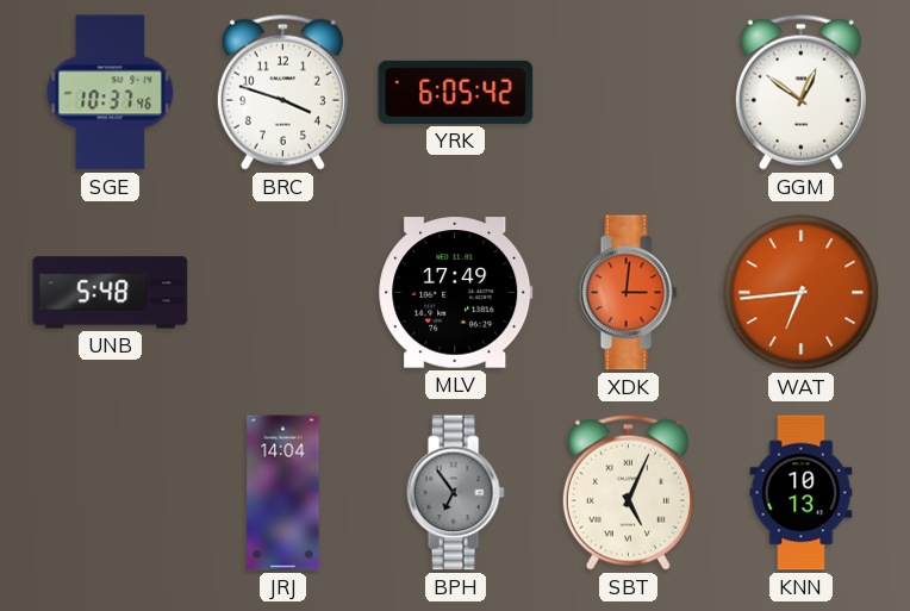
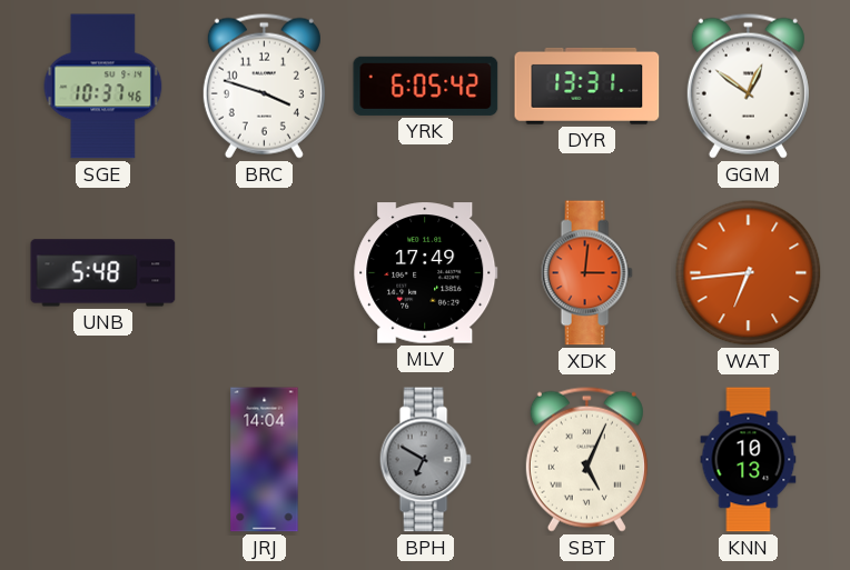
DYR: none -> 13:31
BPH: 6:54 -> 6:50
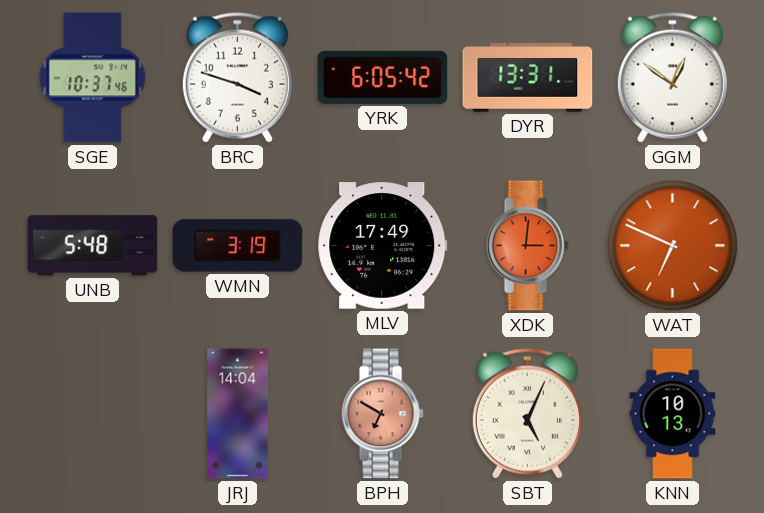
WMN: none -> 3:19
WAT: 6:44 -> 6:49
BPH dial: grey -> salmon
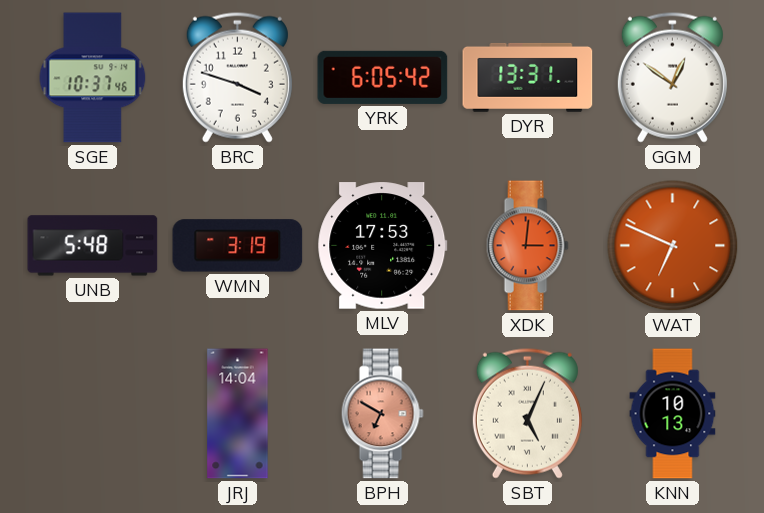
MLV: 17:49 -> 17:53
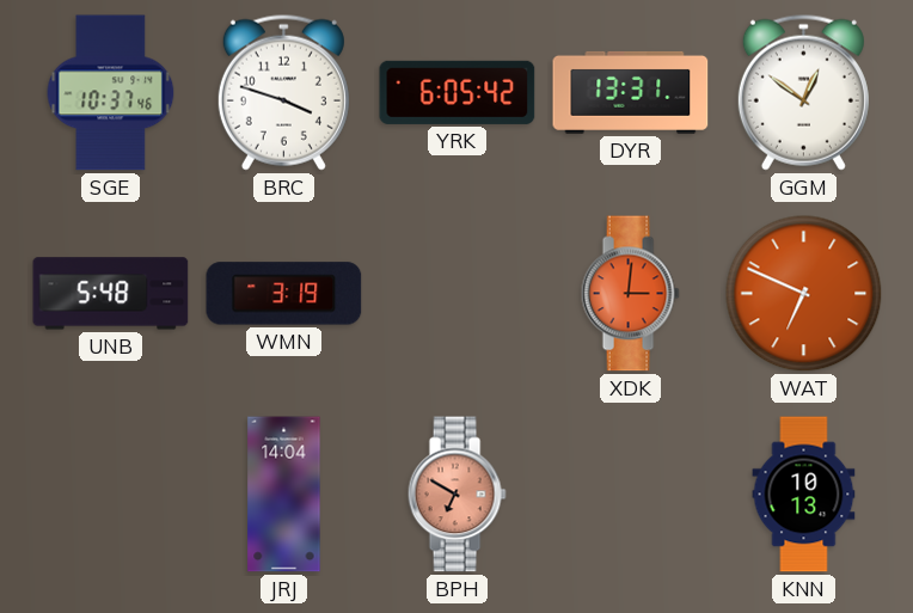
MLV: 17:53 -> none
SBT: 5:04 -> none
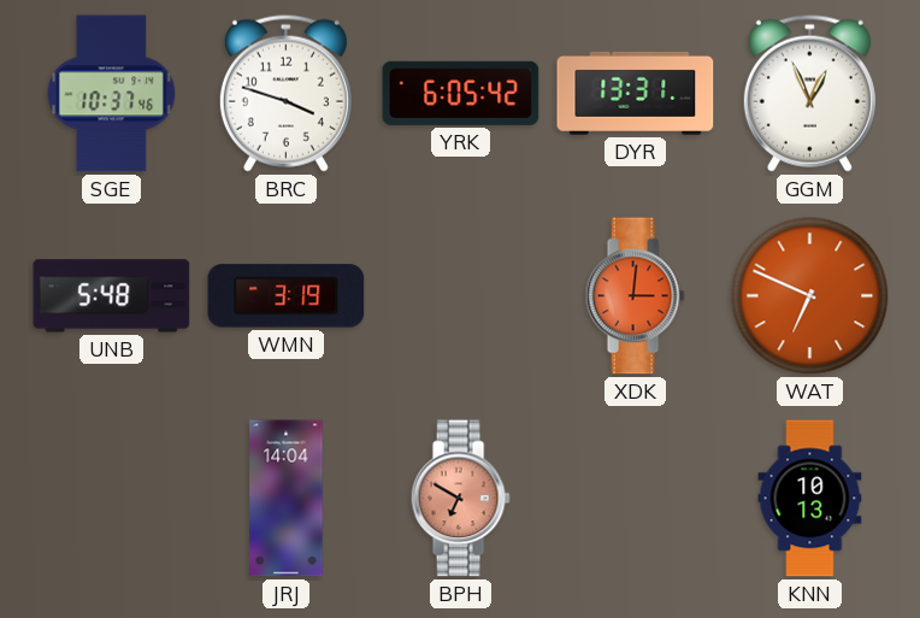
GGM: 12:51 -> 12:56
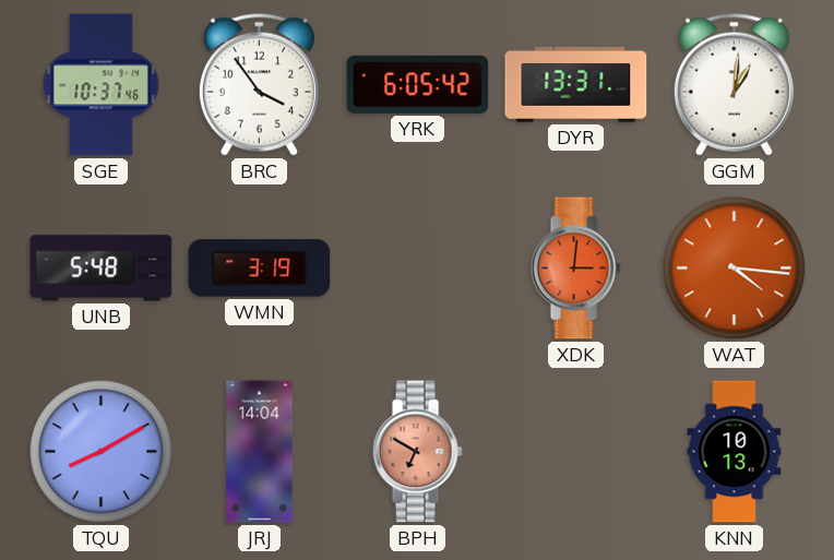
BRC: 3:48 -> 3:54
GGM: 12:56 -> 1:01
WAT: 6:49 -> 4:16
TQU: none -> 8:10
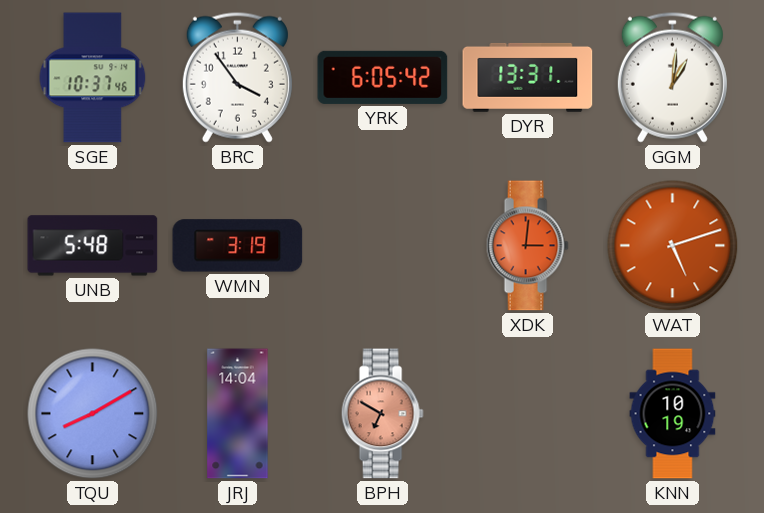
WAT: 4:16 -> 5:12
KNN: 10:13 -> 10:19
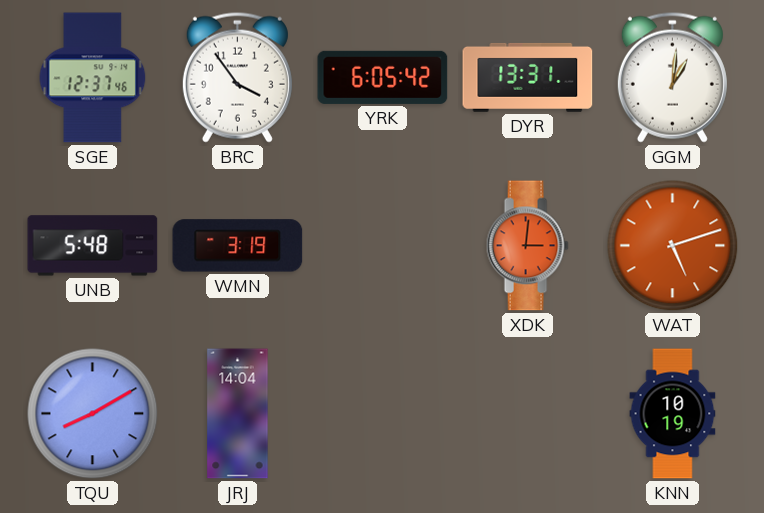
SGE: 10:37 -> 12:37
BPH: 6:50 -> none
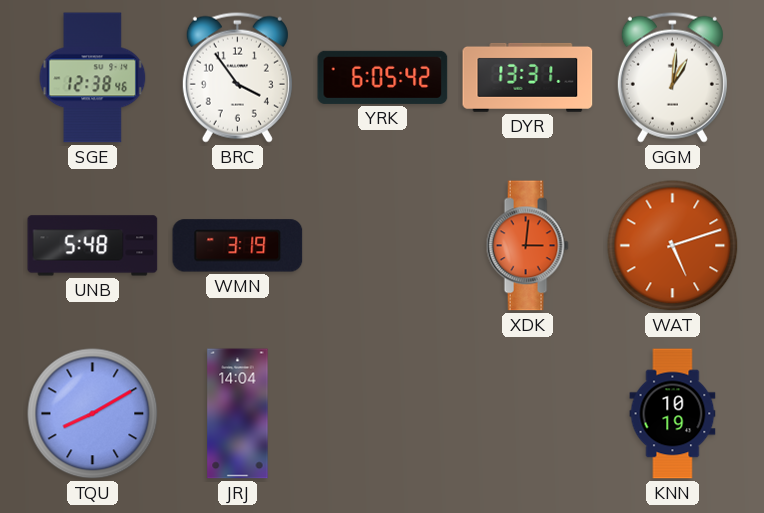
SGE: 12:37 -> 12:38
